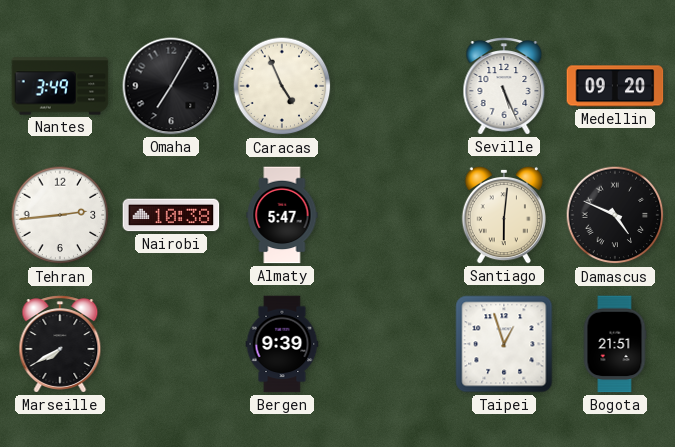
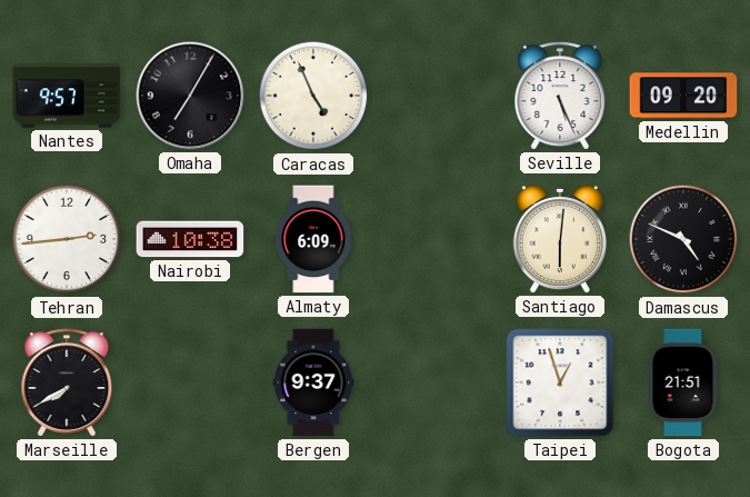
Nantes: 3:49 -> 9:57
Almaty: 5:47 -> 6:09
Bergen: 9:39 -> 9:37
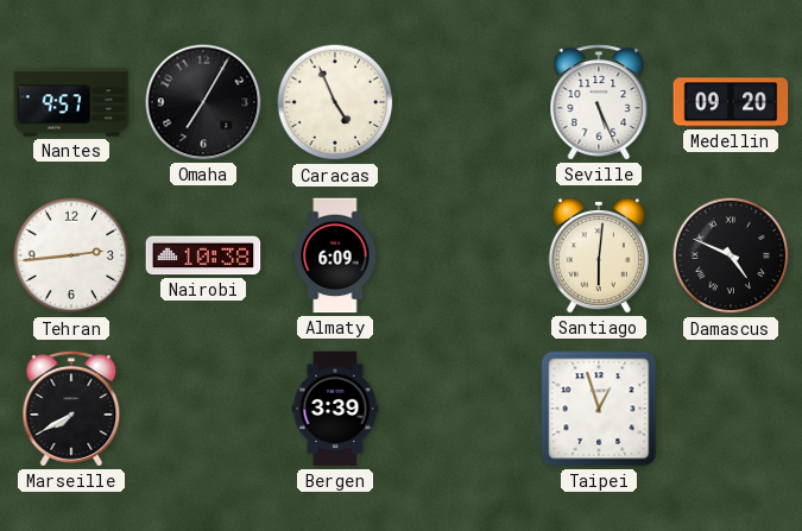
Bergen: 9:37 -> 3:39
Bogota: 21:51 -> none
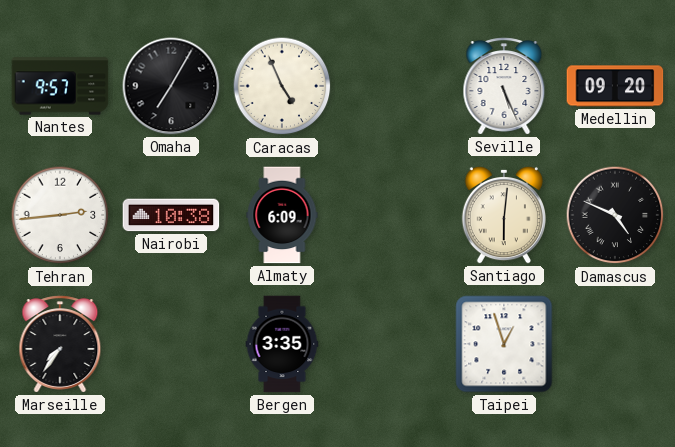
Marseille: 7:40 -> 7:36
Bergen: 3:39 -> 3:35
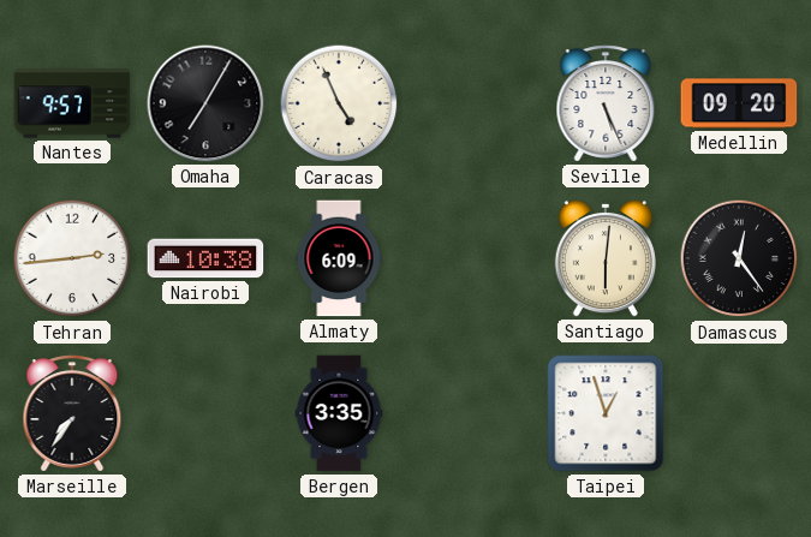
Damascus: 4:49 -> 12:24
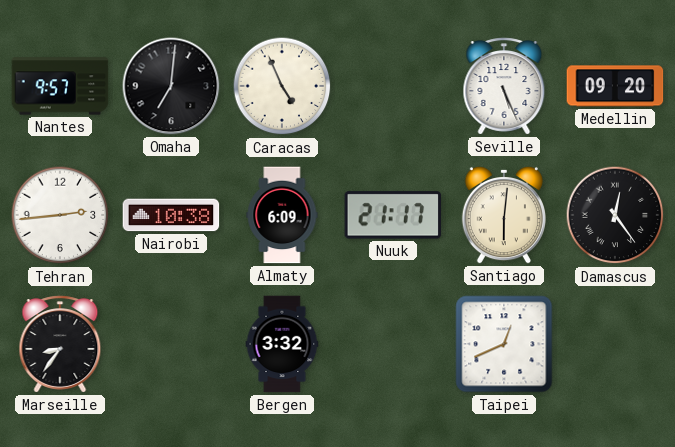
Omaha: 7:05 -> 7:01
Nuuk: none -> 21:17
Marseille: 7:36 -> 8:36
Bergen: 3:35 -> 3:32
Taipei: 12:57 -> 12:41
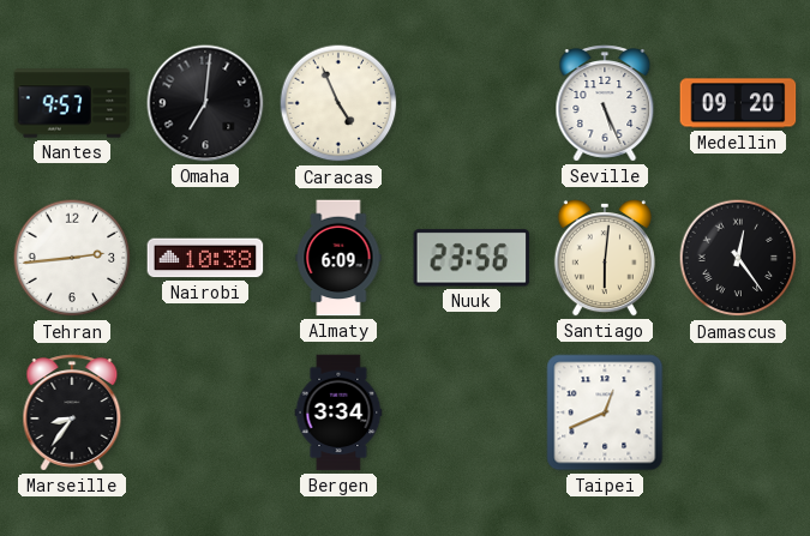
Nuuk: 21:17 -> 23:56
Bergen: 3:32 -> 3:34
